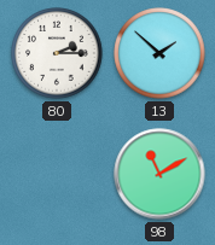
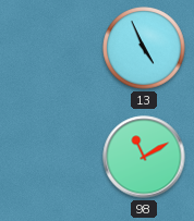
80: 2:15 -> none
13: 1:52 -> 4:56
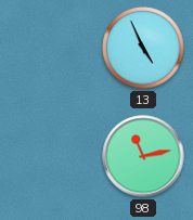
98: 11:10 -> 11:13
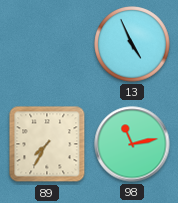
89: none -> 7:35
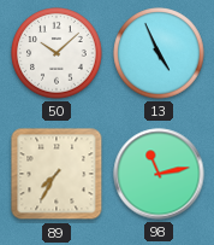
50: none -> 10:08
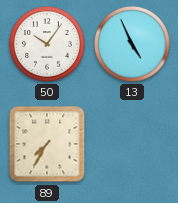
50: 10:08 -> 10:06
98: 11:13 -> none
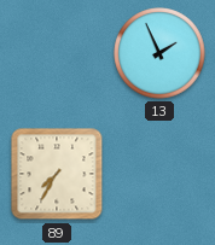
50: 10:06 -> none
13: 4:56 -> 1:56
